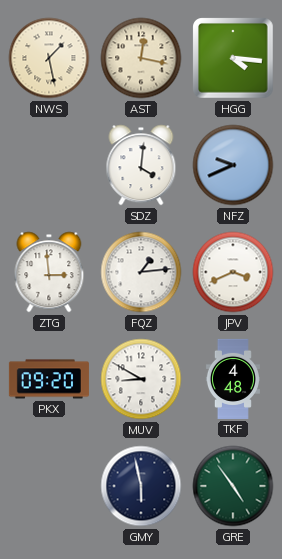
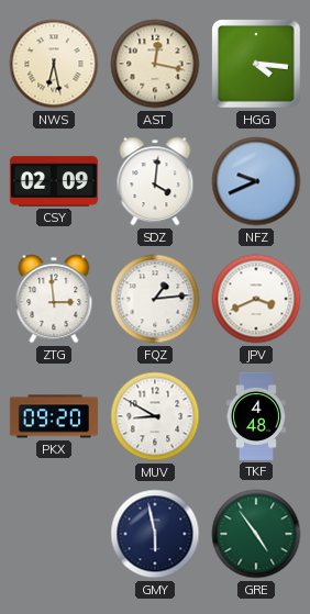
NWS: 1:28 -> 6:28
CSY: none -> 02:09
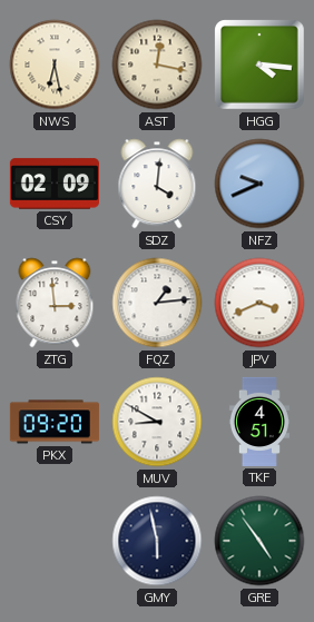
TKF: 4:48 -> 4:51
